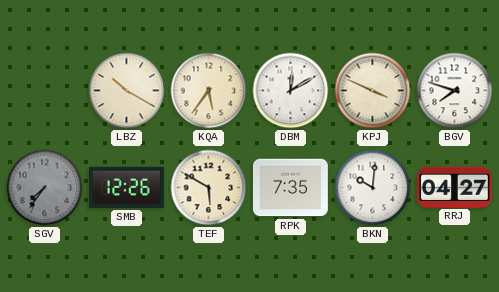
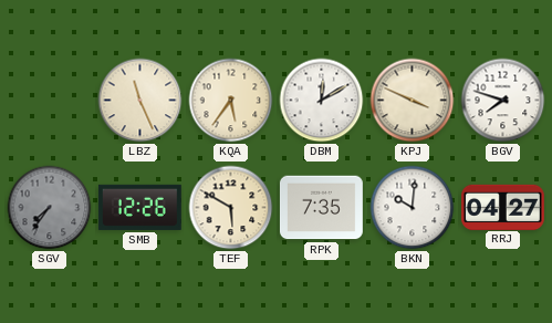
LBZ: 10:20 -> 11:26
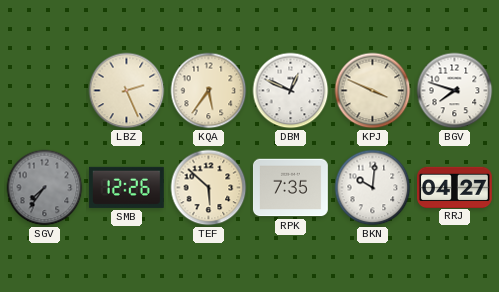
LBZ: 11:26 -> 2:26
DBM: 12:10 -> 12:49
TEF: 5:50 -> 5:52
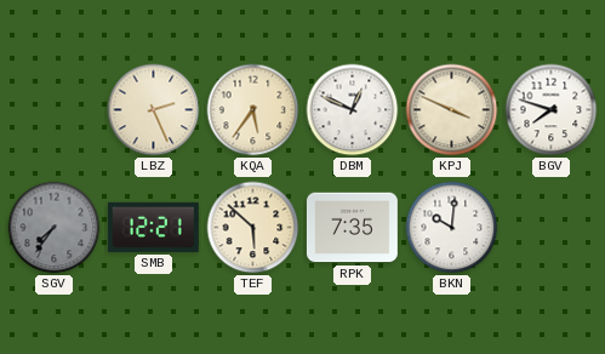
SMB: 12:26 -> 12:21
RRJ: 04:27 -> none
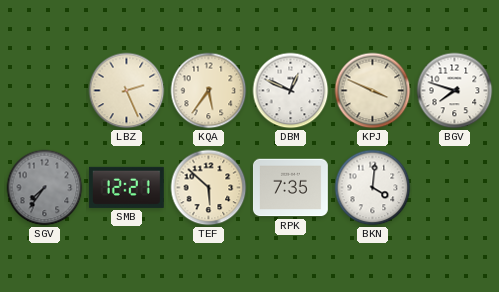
BKN: 10:01 -> 4:01
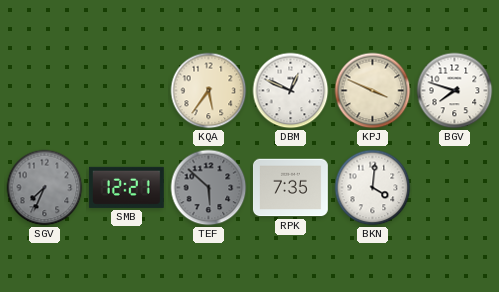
LBZ: 2:26 -> none
SGV: 7:36 -> 7:34
TEF dial: cream -> grey
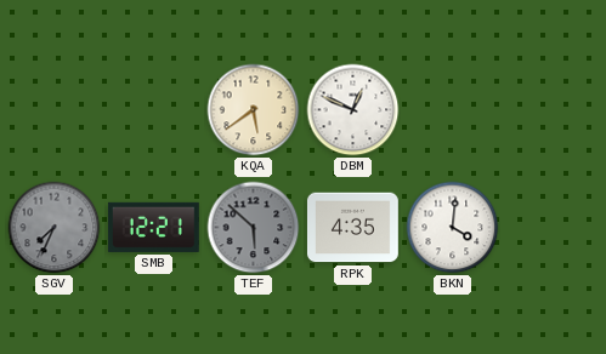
KQA: 5:36 -> 5:39
KPJ: 3:49 -> none
BGV: 7:48 -> none
RPK: 7:35 -> 4:35
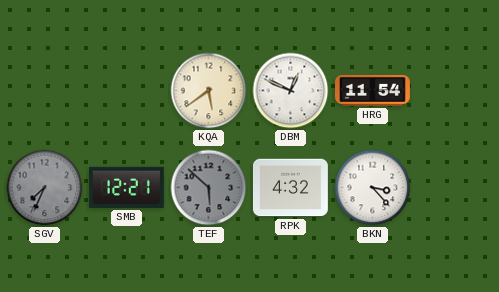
HRG: none -> 11:54
RPK: 4:35 -> 4:32
BKN: 4:01 -> 3:23
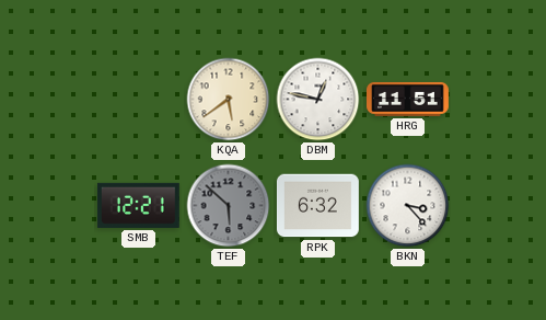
DBM: 12:49 -> 12:47
HRG: 11:54 -> 11:51
SGV: 7:34 -> none
RPK: 4:32 -> 6:32
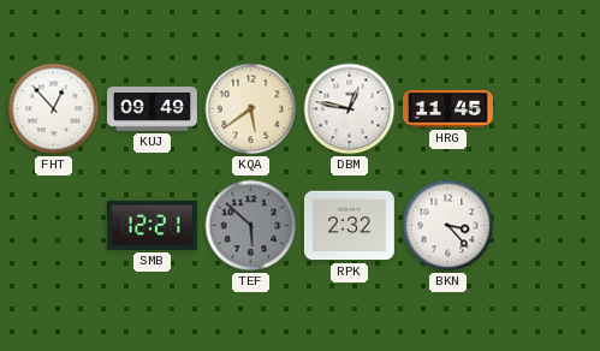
FHT: none -> 12:53
KUJ: none -> 09:49
HRG: 11:51 -> 11:45
RPK: 6:32 -> 2:32
